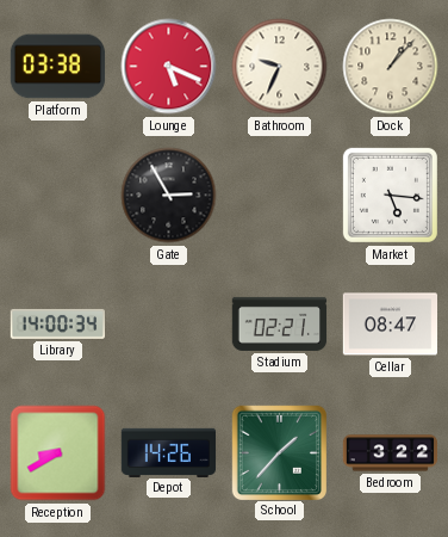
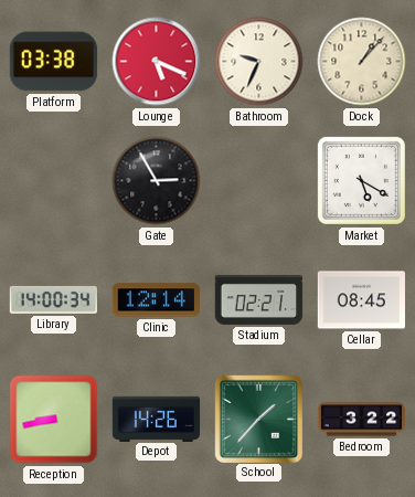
Market: 5:16 -> 5:20
Clinic: none -> 12:14
Cellar: 08:47 -> 08:45
Reception: 8:40 -> 8:43
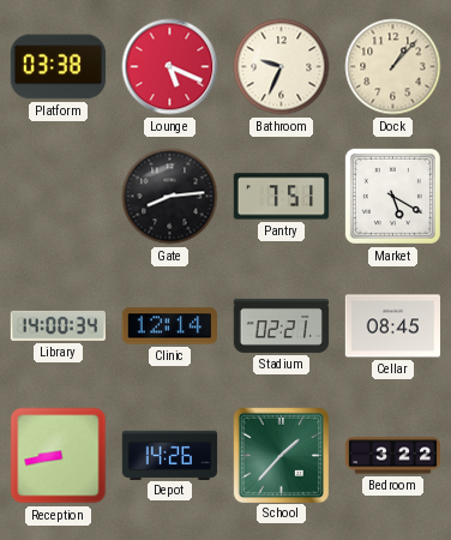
Gate: 2:55 -> 8:14
Pantry: none -> 7:51
